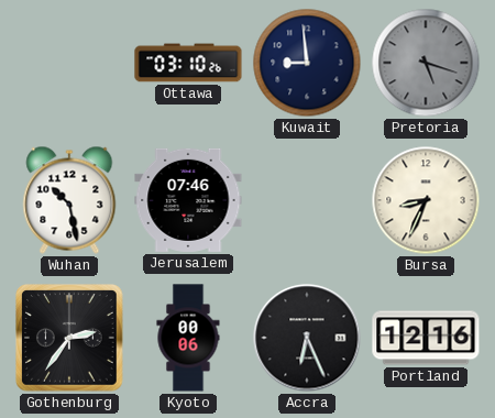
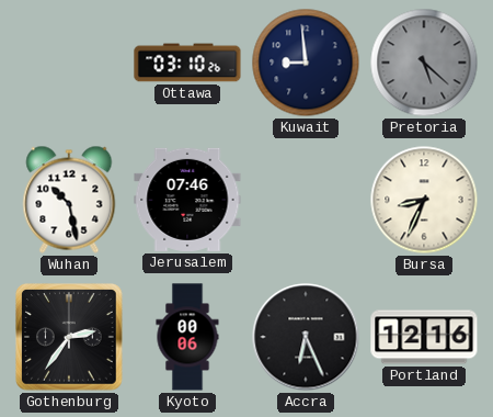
Pretoria: 5:18 -> 5:22
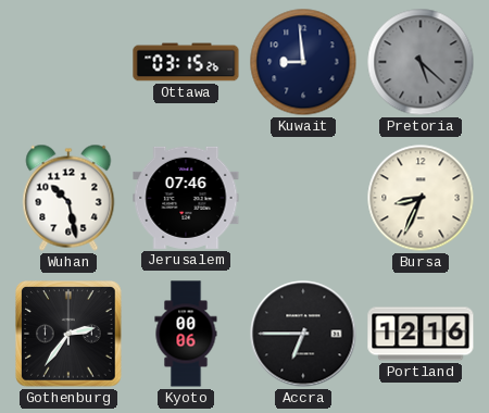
Ottawa: 03:10 -> 03:15
Accra: 6:26 -> 6:45
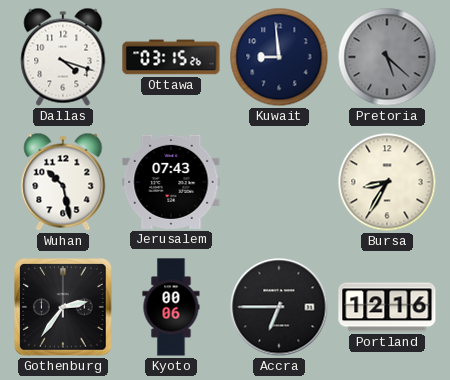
Dallas: none -> 4:18
Jerusalem: 07:46 -> 07:43
Bursa: 8:34 -> 8:35
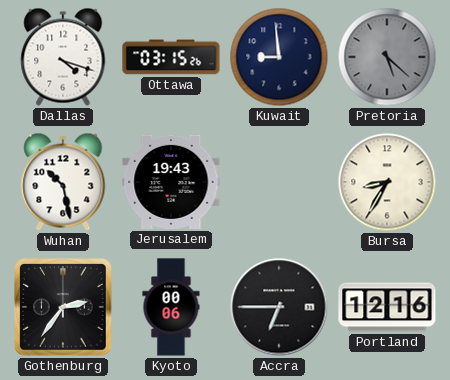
Jerusalem: 07:43 -> 19:43
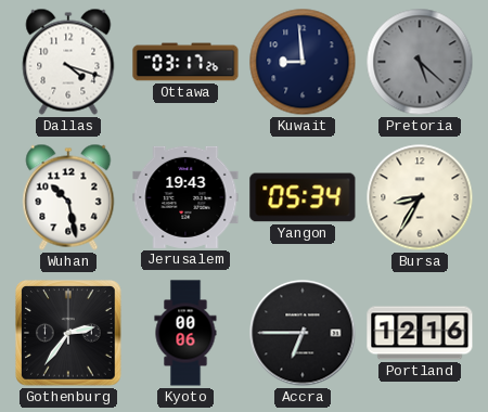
Ottawa: 03:15 -> 03:17
Yangon: none -> 05:34
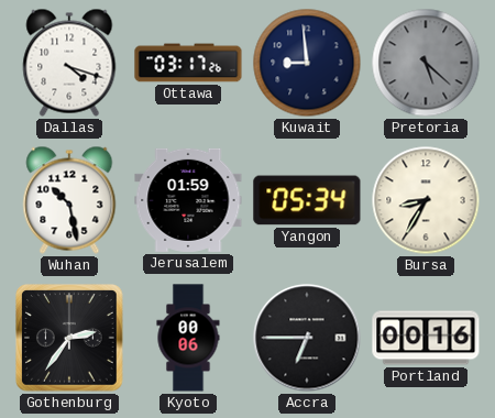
Jerusalem: 19:43 -> 01:59
Portland: 12:16 -> 00:16
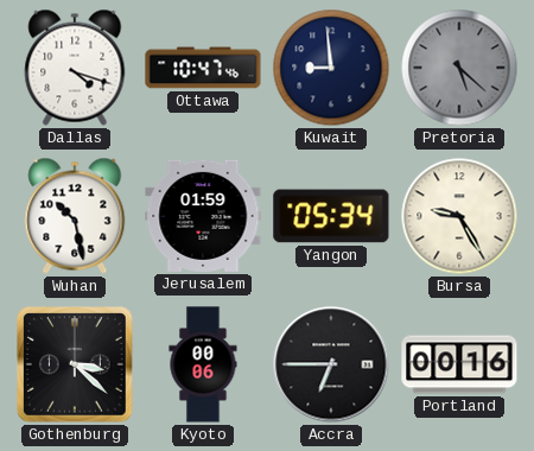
Ottawa: 03:17 -> 10:47
Bursa: 8:35 -> 9:25
Gothenburg: 2:36 -> 3:22
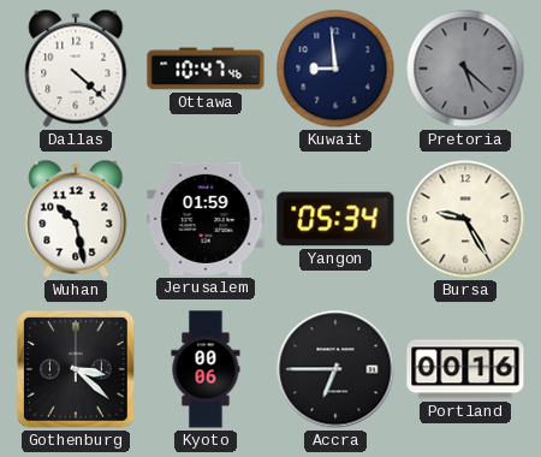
Dallas: 4:18 -> 4:22
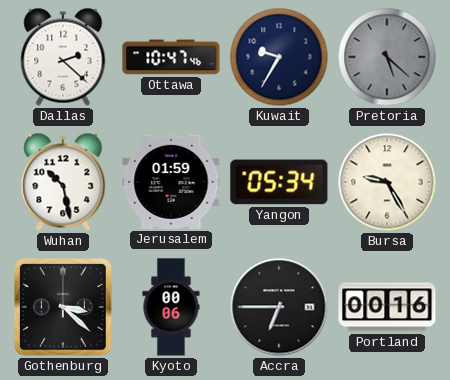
Dallas: 4:22 -> 2:22
Kuwait: 8:59 -> 9:35
